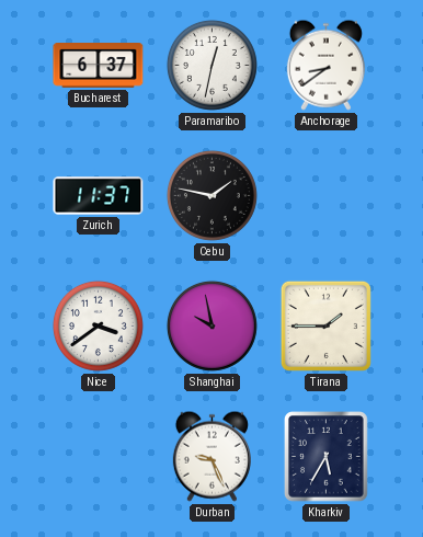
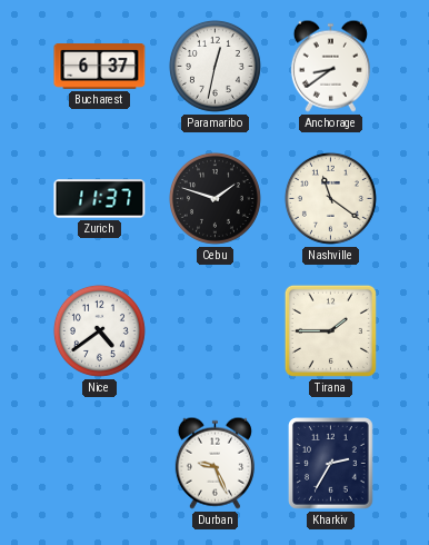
Cebu: 1:47 -> 1:48
Nashville: none -> 11:21
Nice: 3:39 -> 4:39
Shanghai: 9:58 -> none
Kharkiv: 5:35 -> 2:35
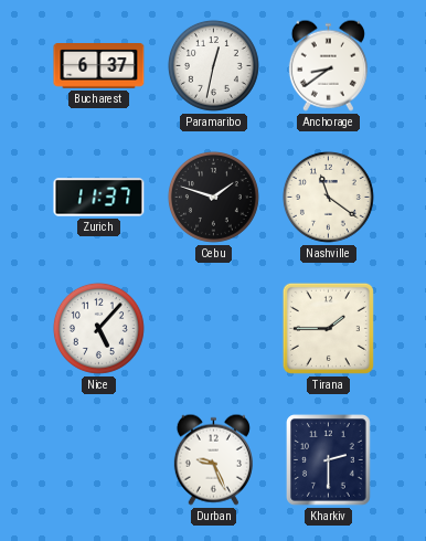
Nice: 4:39 -> 5:07
Kharkiv: 2:35 -> 2:30
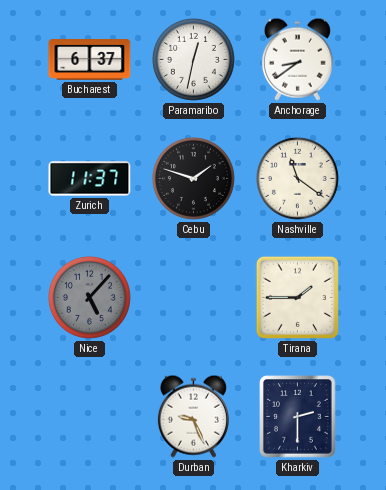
Nice dial: white -> grey
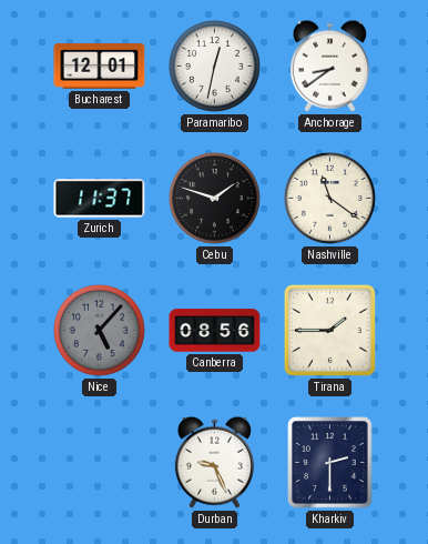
Bucharest: 6:37 -> 12:01
Canberra: none -> 08:56
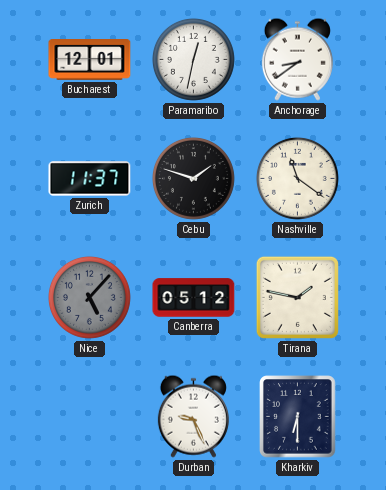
Canberra: 08:56 -> 05:12
Tirana: 1:45 -> 1:47
Kharkiv: 2:30 -> 6:30
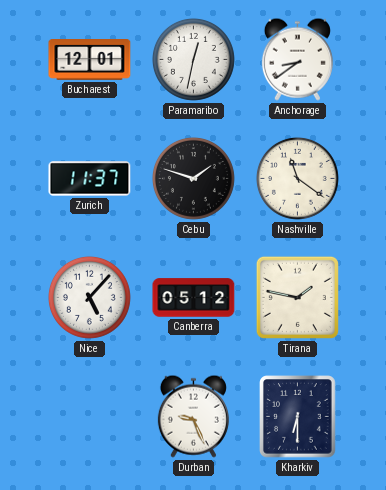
Nice dial: grey -> white
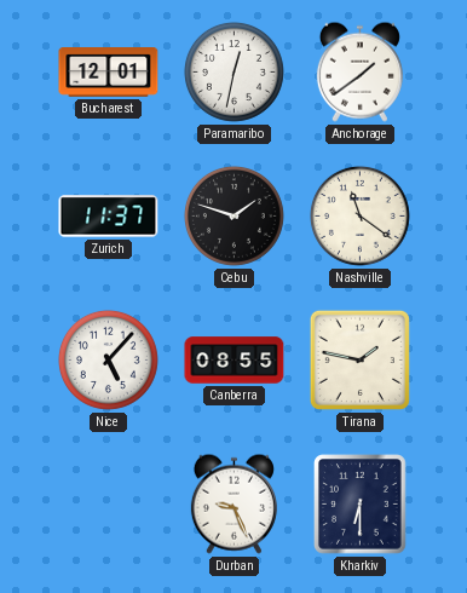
Anchorage: 8:39 -> 1:39
Canberra: 05:12 -> 08:55
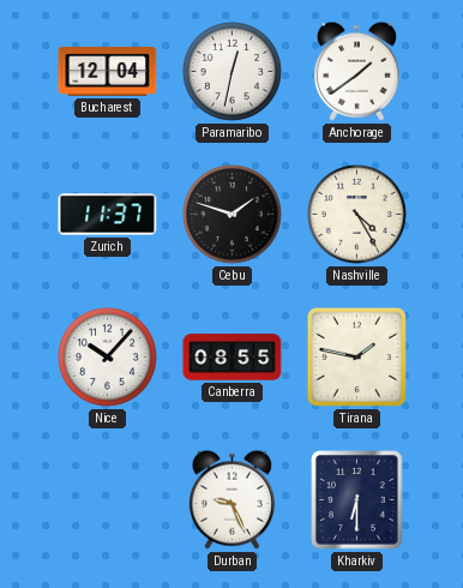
Bucharest: 12:01 -> 12:04
Nashville: 11:21 -> 4:25
Nice: 5:07 -> 10:07
